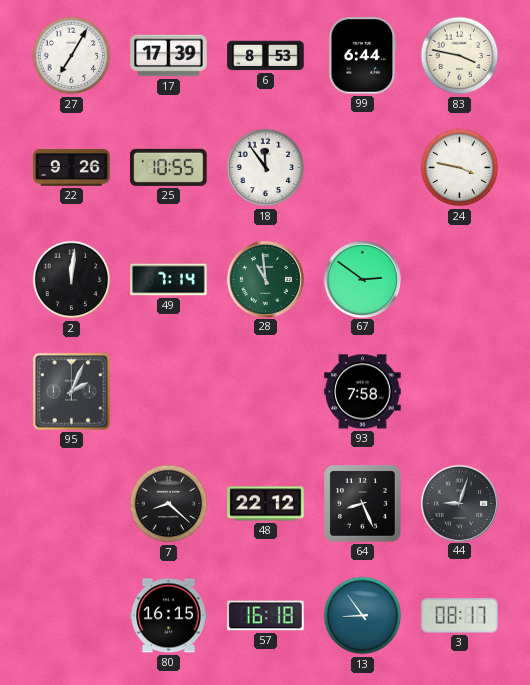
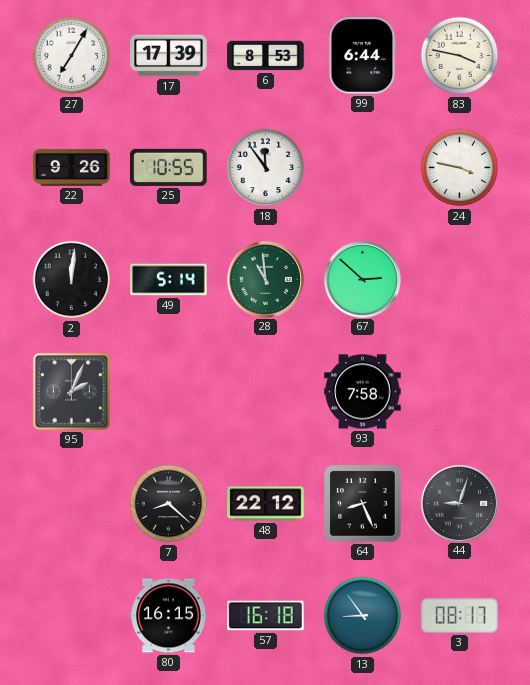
49: 7:14 -> 5:14
67: 2:51 -> 2:52
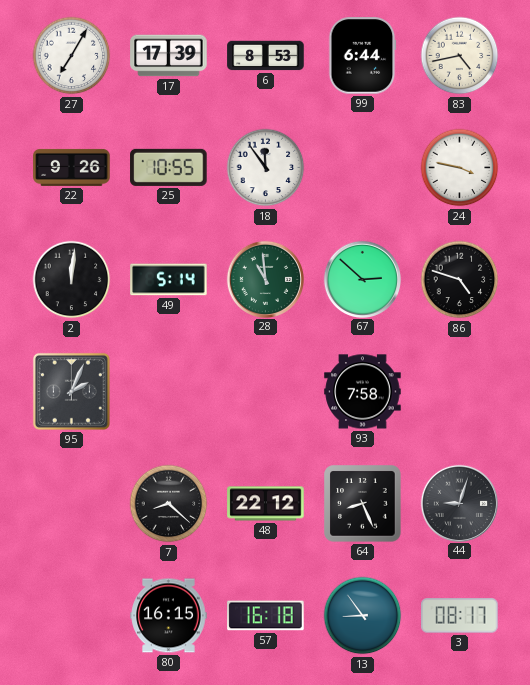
83: 3:47 -> 4:43
86: none -> 4:48
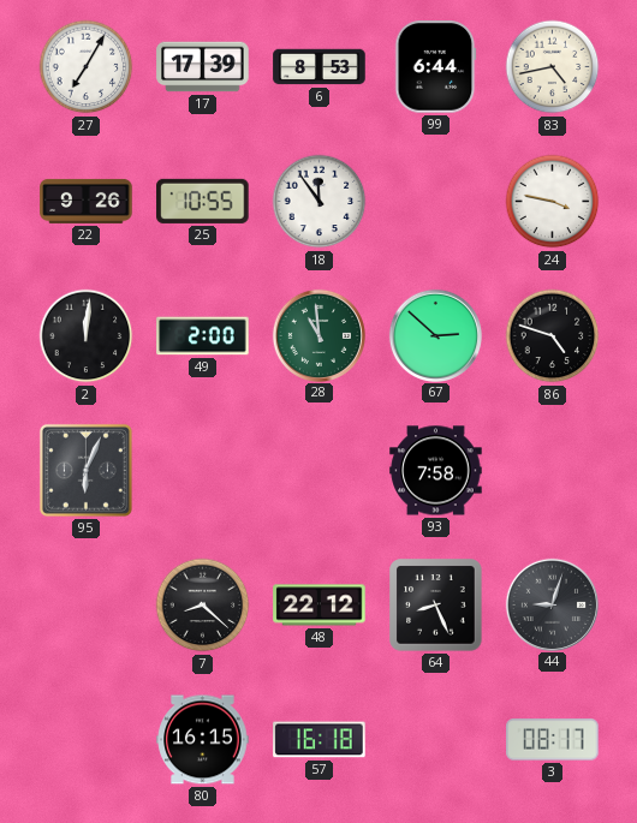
49: 5:14 -> 2:00
95: 2:04 -> 6:04
13: 8:54 -> none
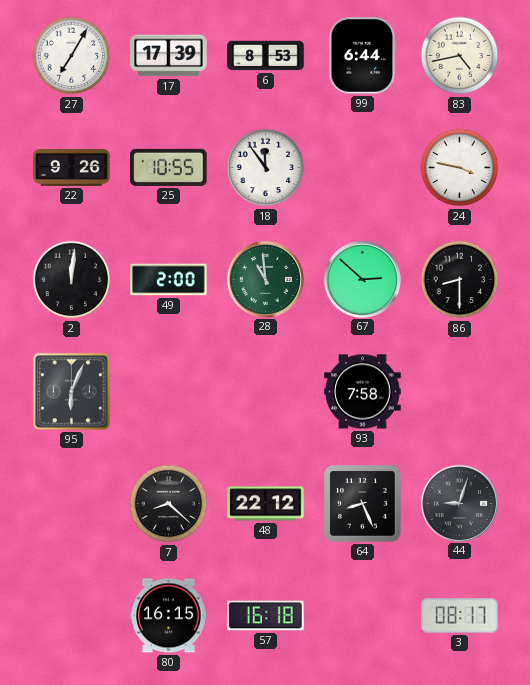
86: 4:48 -> 8:30
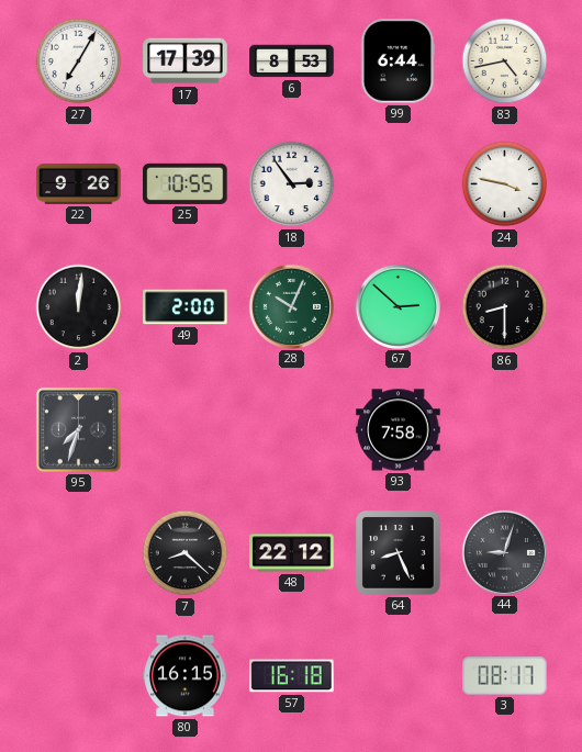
18: 11:54 -> 2:54
28: 10:59 -> 10:04
95: 6:04 -> 7:33
